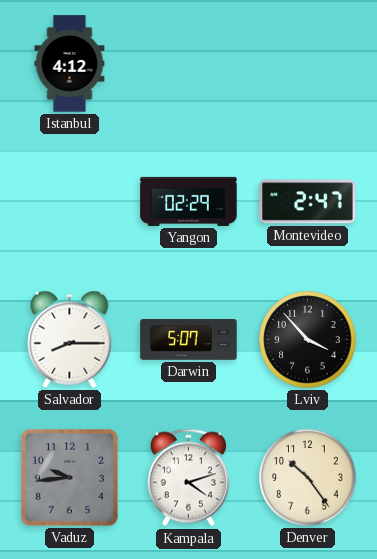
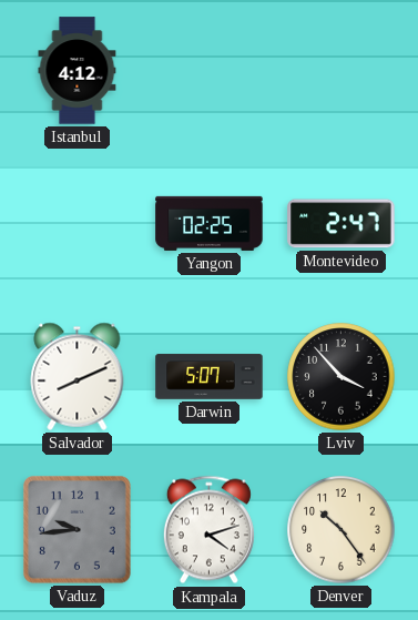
Yangon: 02:29 -> 02:25
Salvador: 8:15 -> 8:11
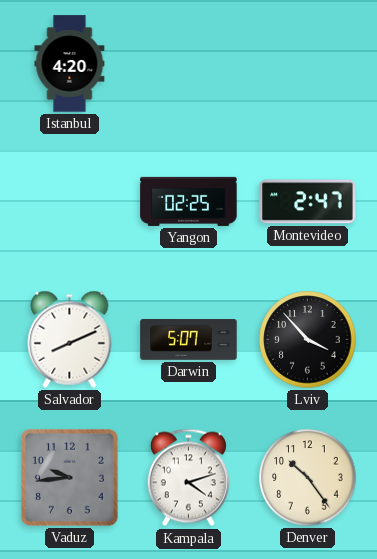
Istanbul: 4:12 -> 4:20
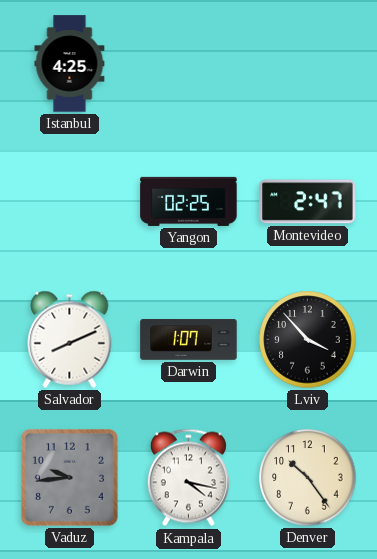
Istanbul: 4:20 -> 4:25
Darwin: 5:07 -> 1:07
Kampala: 4:12 -> 4:17
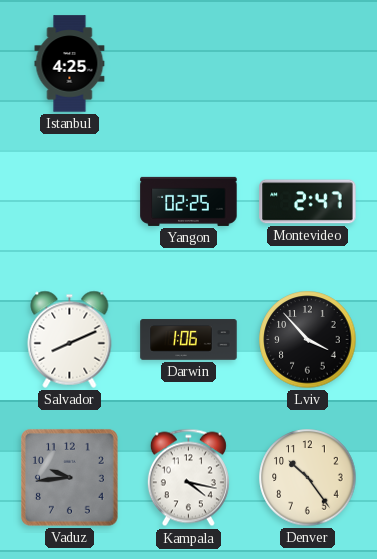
Darwin: 1:07 -> 1:06
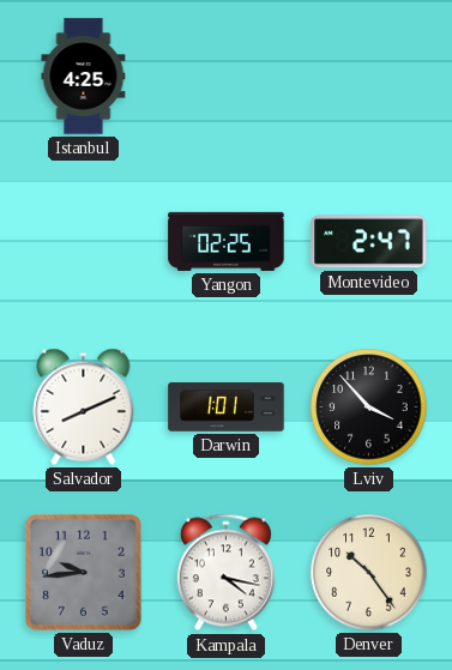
Darwin: 1:06 -> 1:01
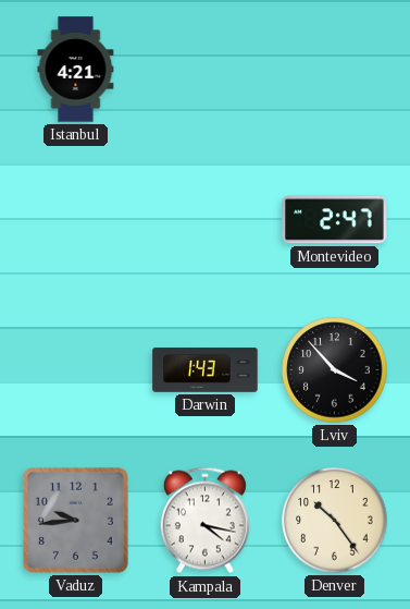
Istanbul: 4:25 -> 4:21
Yangon: 02:25 -> none
Salvador: 8:11 -> none
Darwin: 1:01 -> 1:43
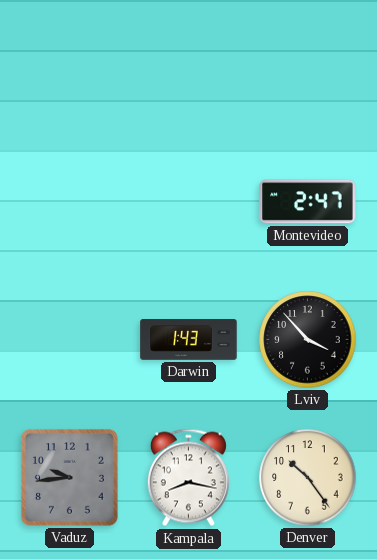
Istanbul: 4:21 -> none
Kampala: 4:17 -> 8:17
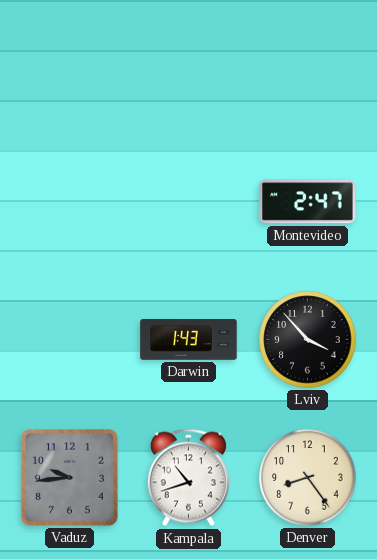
Kampala: 8:17 -> 10:42
Denver: 10:24 -> 8:24
